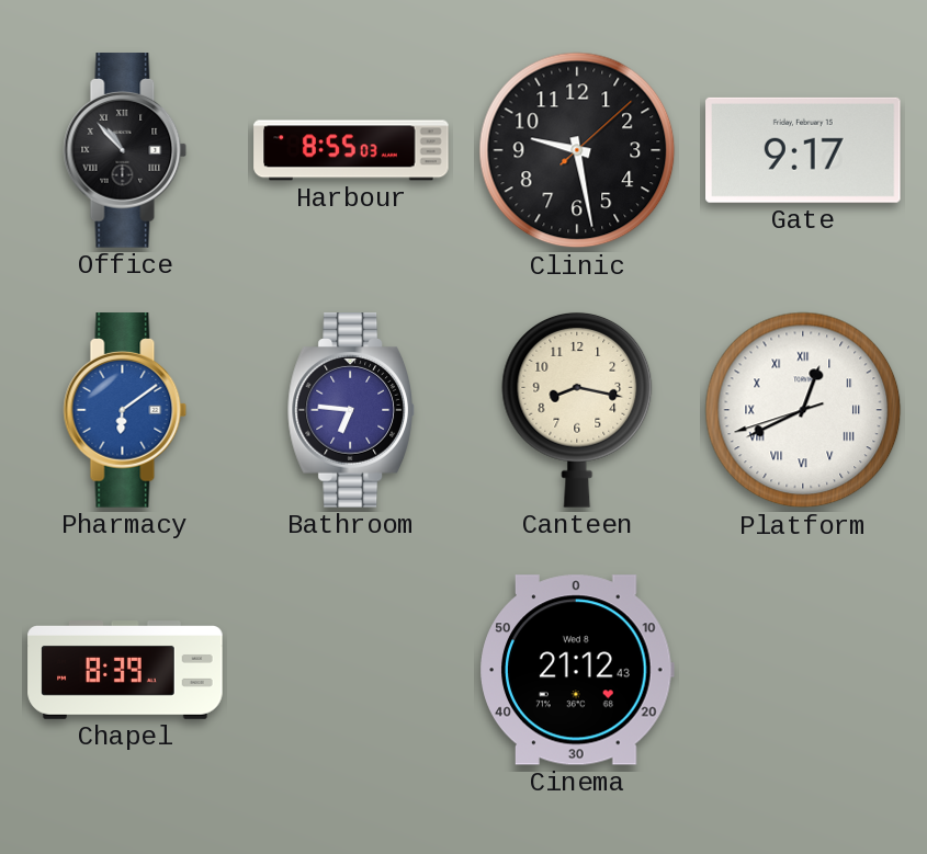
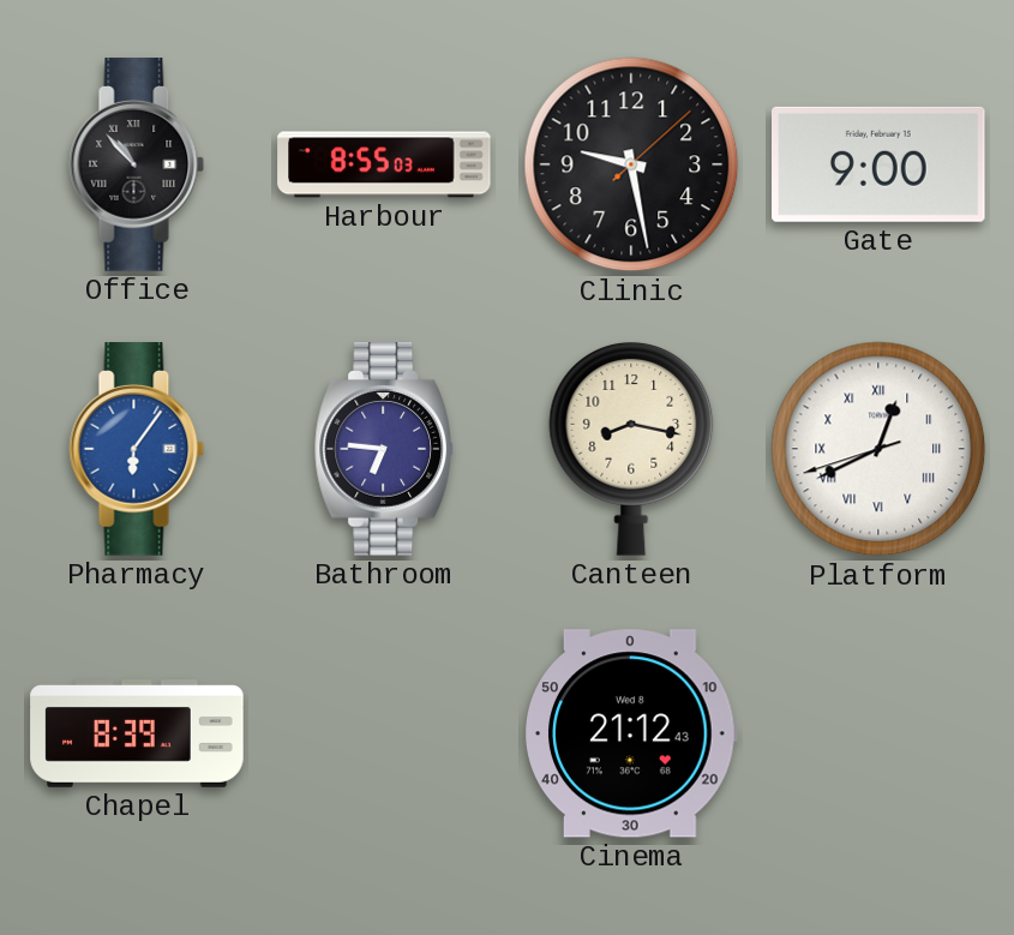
Gate: 9:17 -> 9:00
Pharmacy: 6:09 -> 6:06
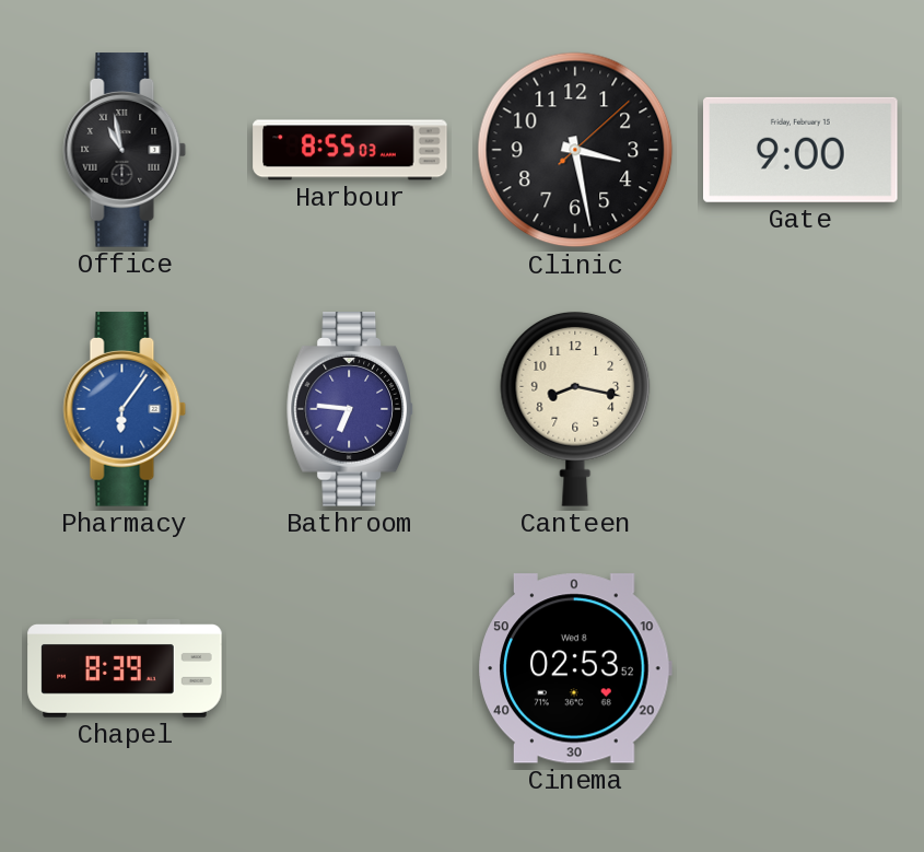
Office: 10:53 -> 10:58
Clinic: 9:28 -> 3:28
Platform: 12:40 -> none
Cinema: 21:12 -> 02:53
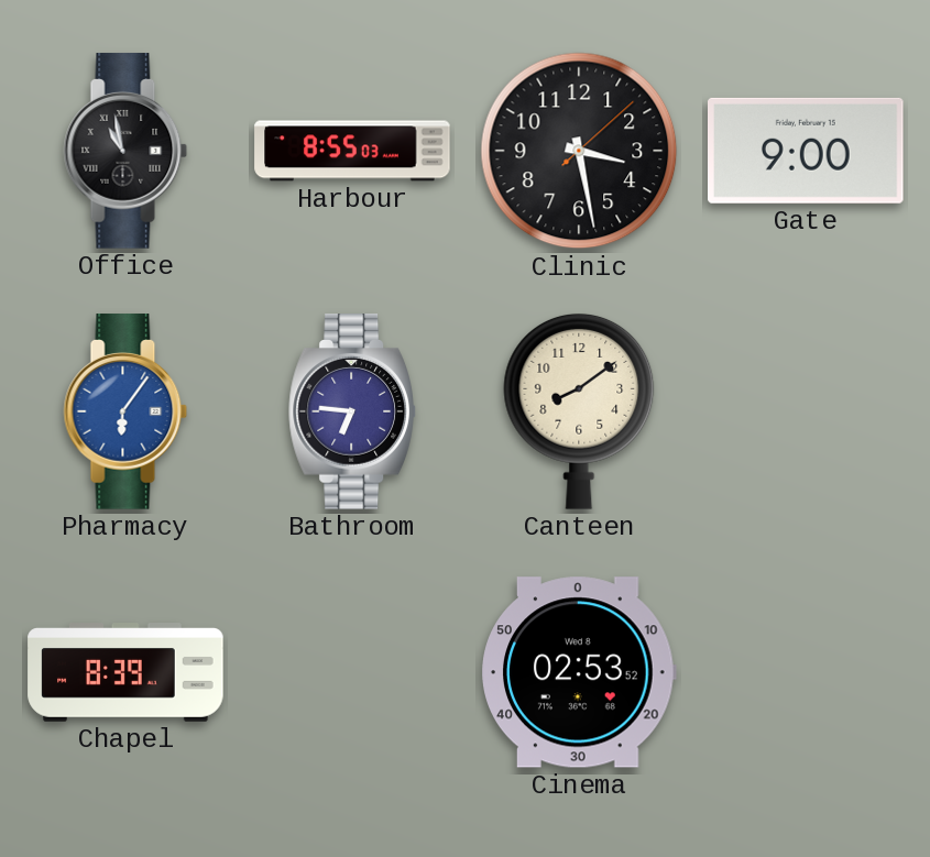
Canteen: 8:17 -> 8:09
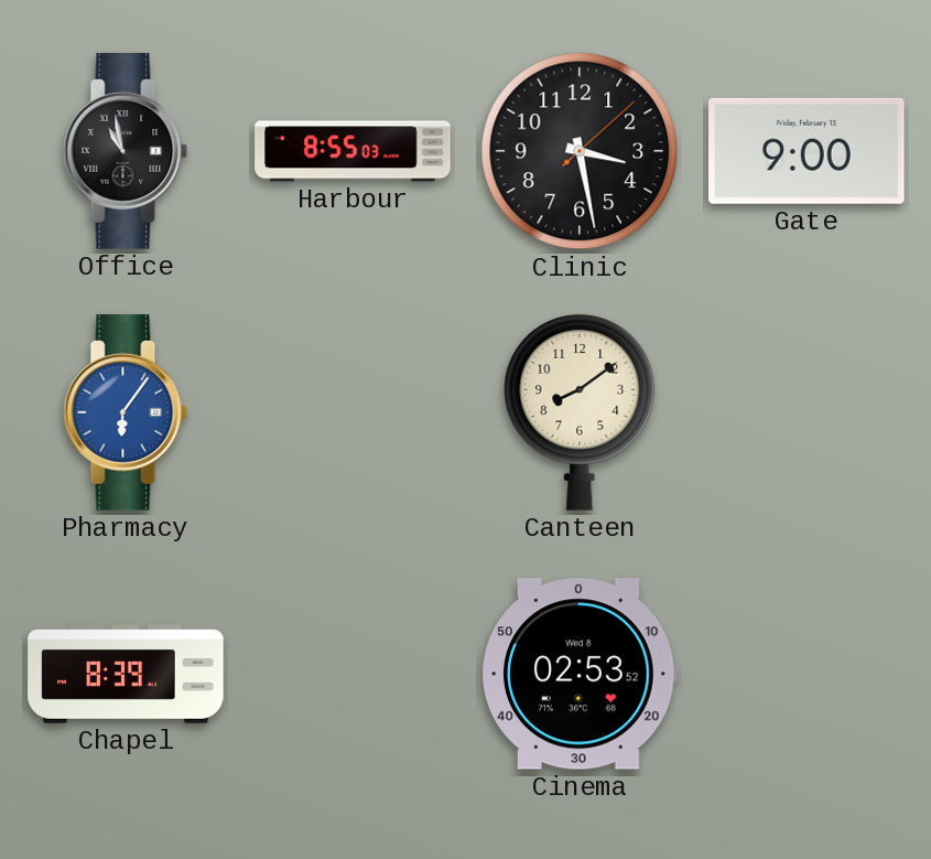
Bathroom: 6:46 -> none
